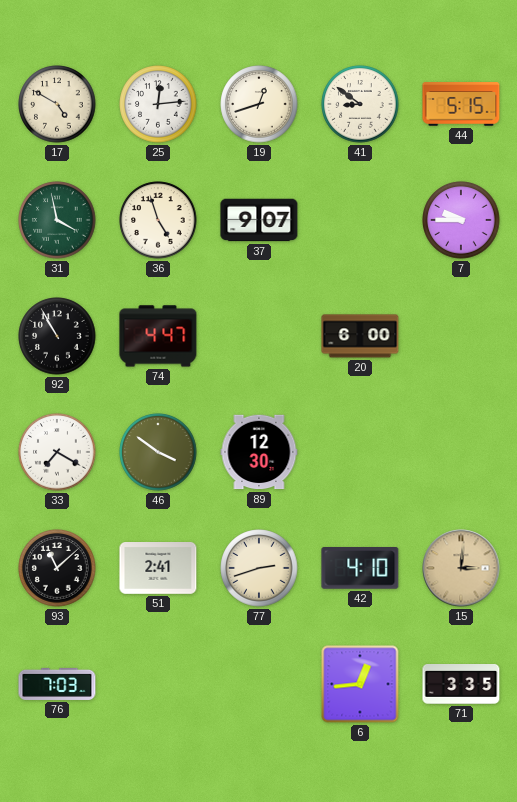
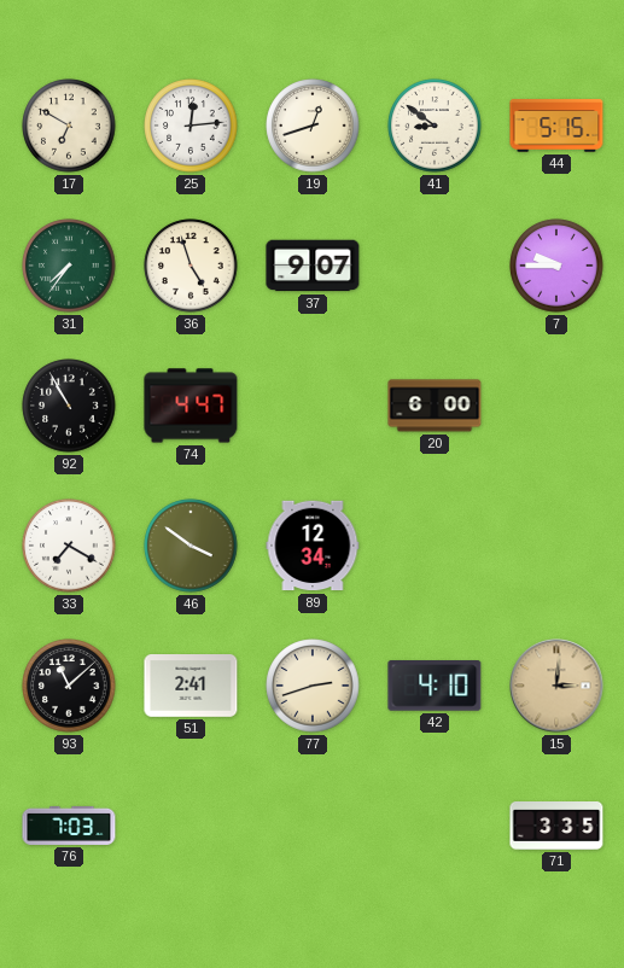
17: 4:50 -> 6:50
31: 3:58 -> 7:36
89: 12:30 -> 12:34
6: 12:44 -> none
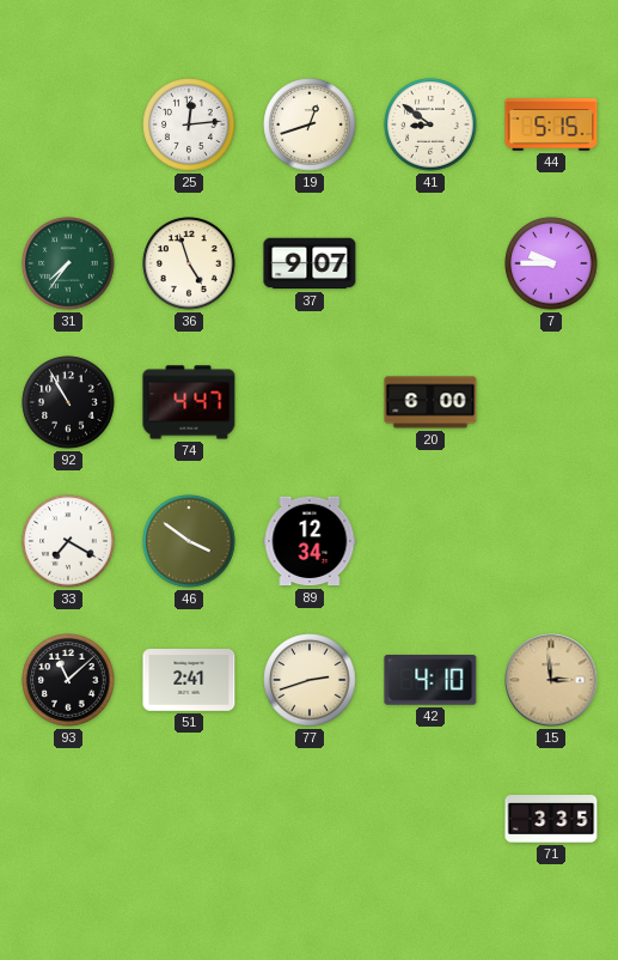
17: 6:50 -> none
15: 3:01 -> 2:59
76: 7:03 -> none
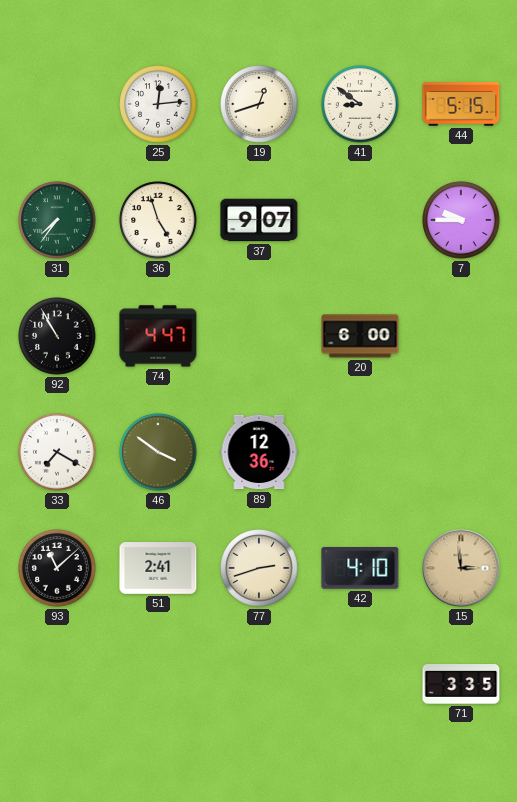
89: 12:34 -> 12:36
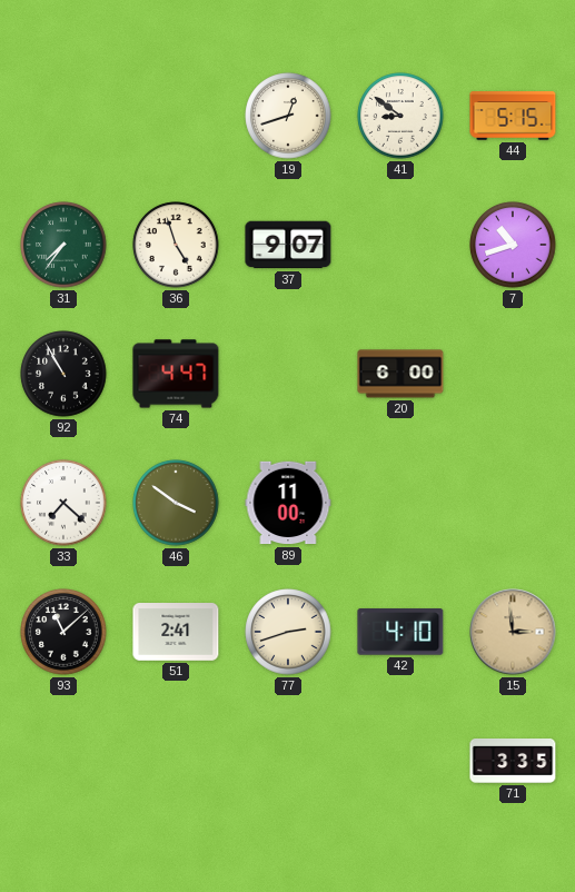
25: 12:14 -> none
7: 9:45 -> 10:42
33: 7:20 -> 7:22
89: 12:36 -> 11:00
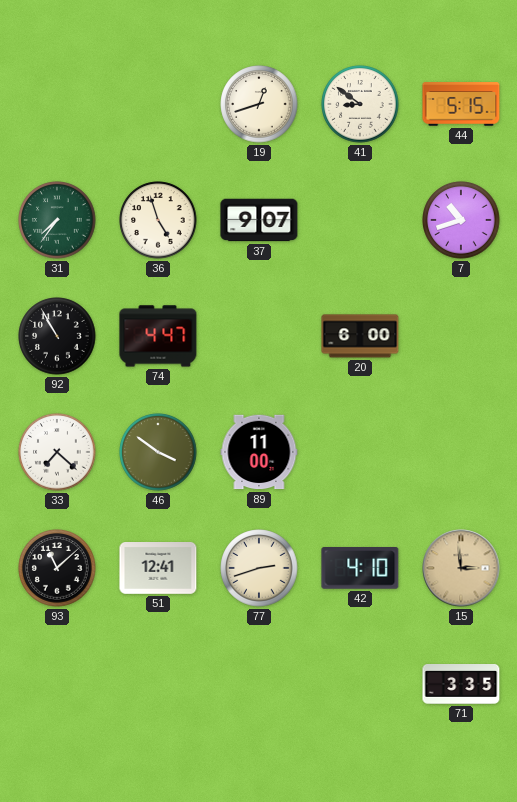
51: 2:41 -> 12:41
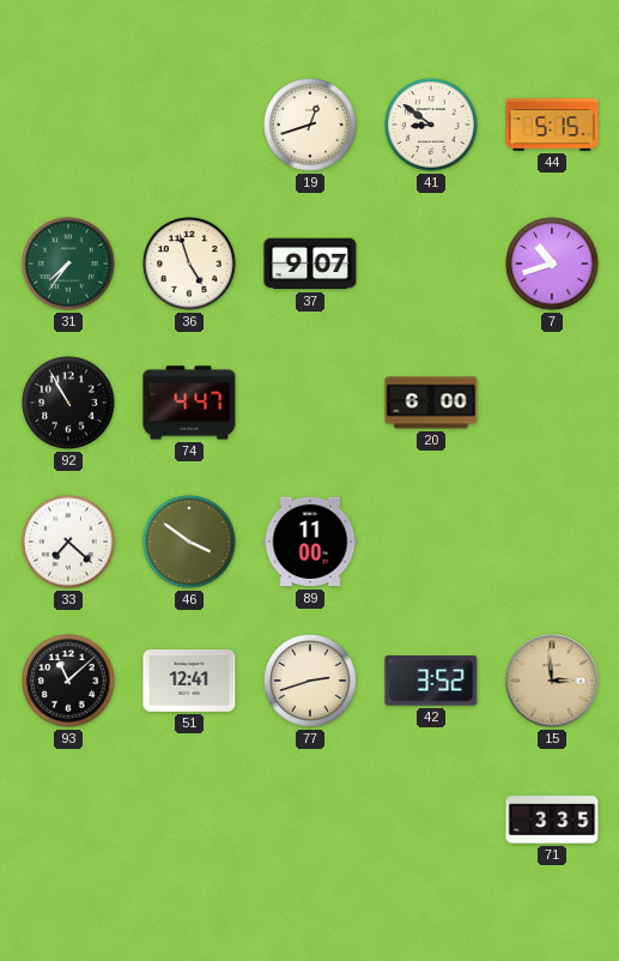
42: 4:10 -> 3:52
